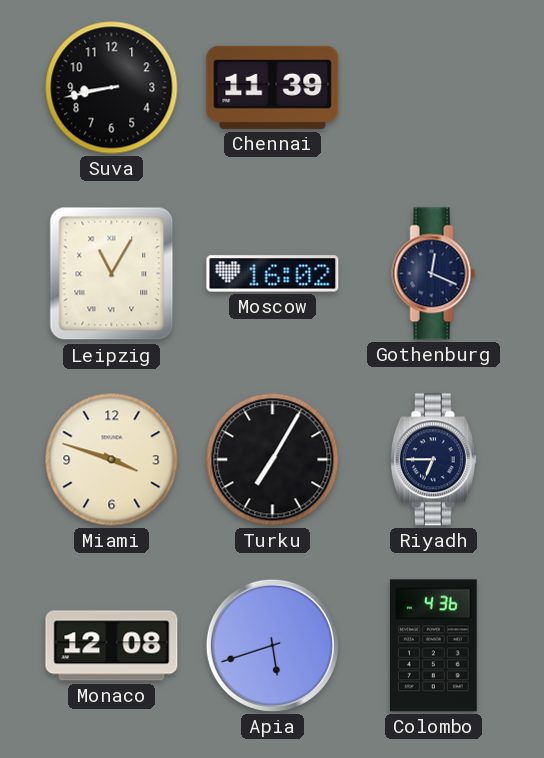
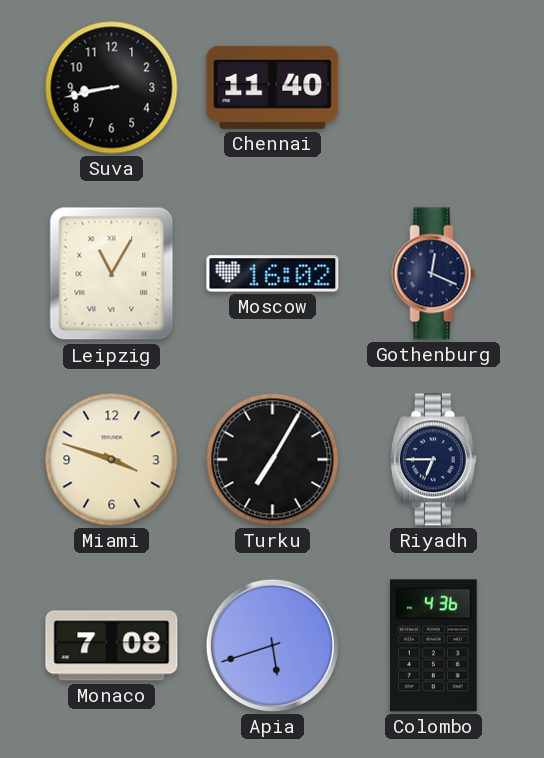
Chennai: 11:39 -> 11:40
Monaco: 12:08 -> 7:08
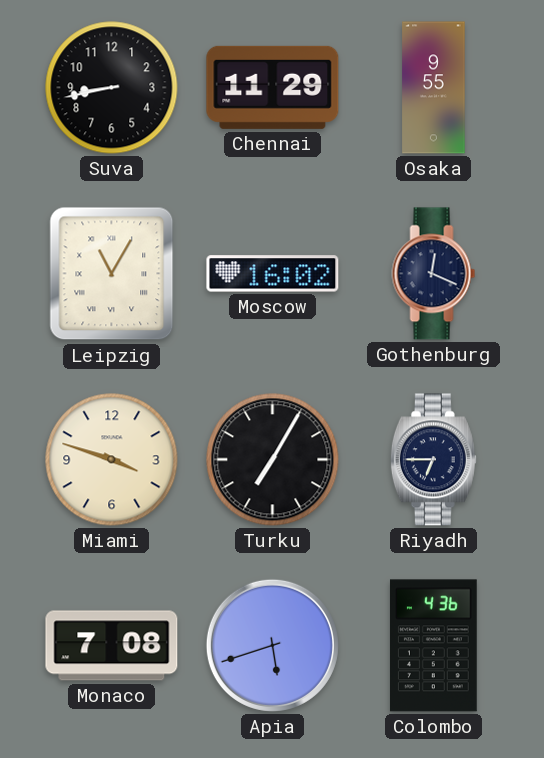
Chennai: 11:40 -> 11:29
Osaka: none -> 9:55
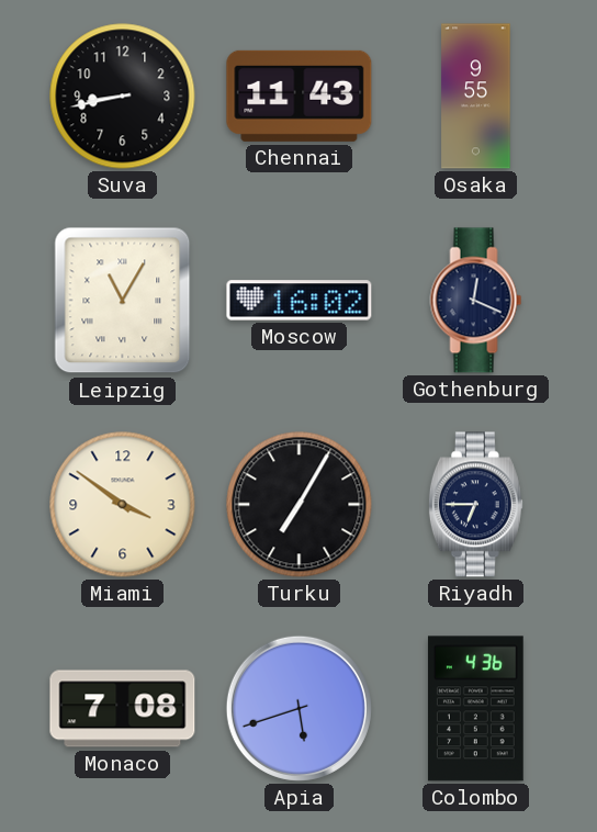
Chennai: 11:29 -> 11:43
Miami: 3:48 -> 3:51
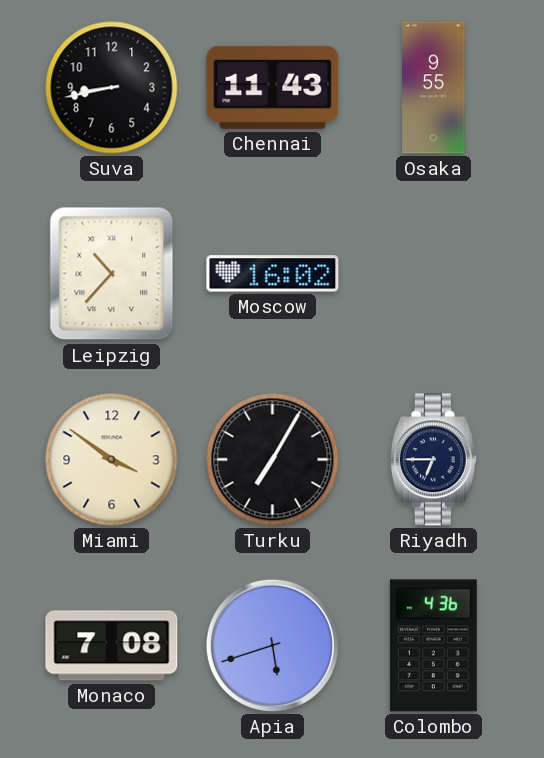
Leipzig: 11:05 -> 10:37
Gothenburg: 12:19 -> none
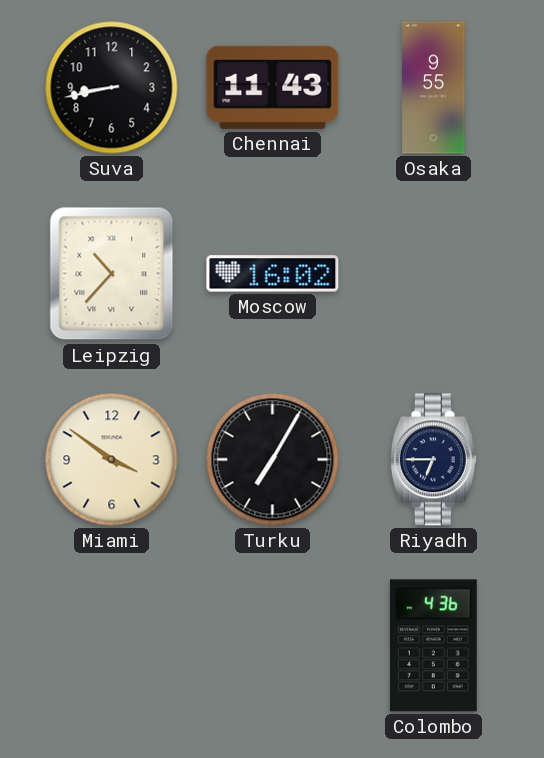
Monaco: 7:08 -> none
Apia: 5:42 -> none
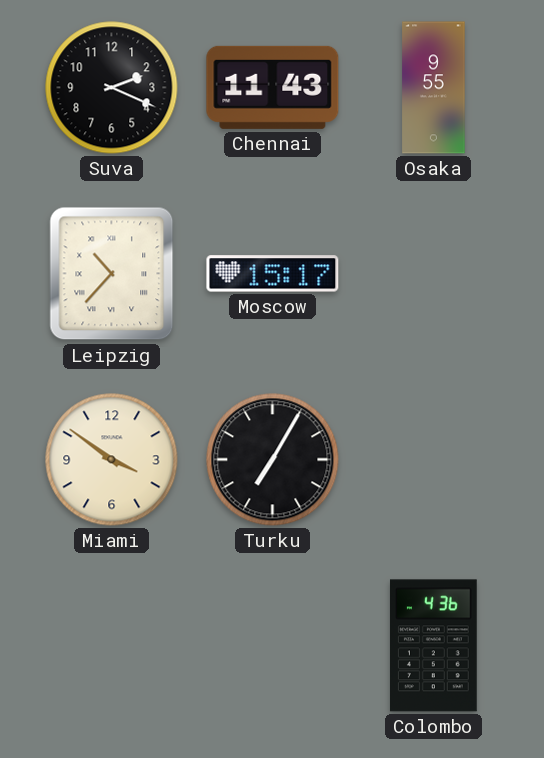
Suva: 8:43 -> 2:19
Moscow: 16:02 -> 15:17
Riyadh: 6:45 -> none
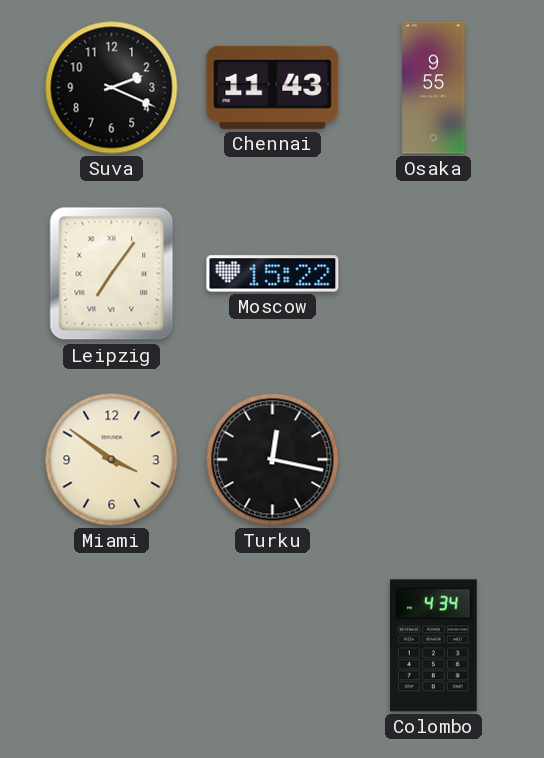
Leipzig: 10:37 -> 7:06
Moscow: 15:17 -> 15:22
Turku: 7:05 -> 12:17
Colombo: 4:36 -> 4:34
